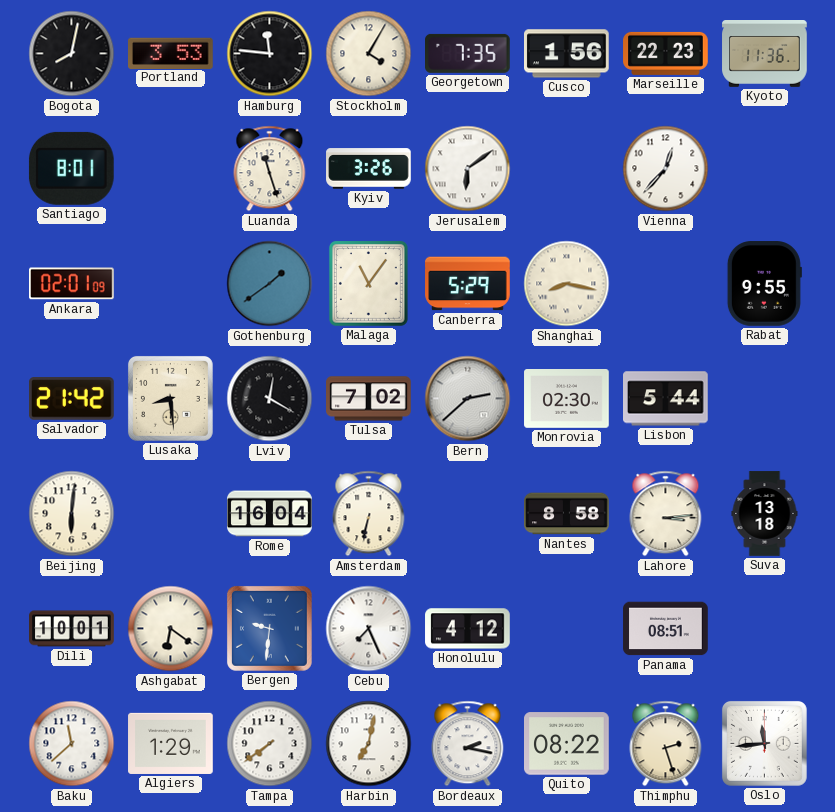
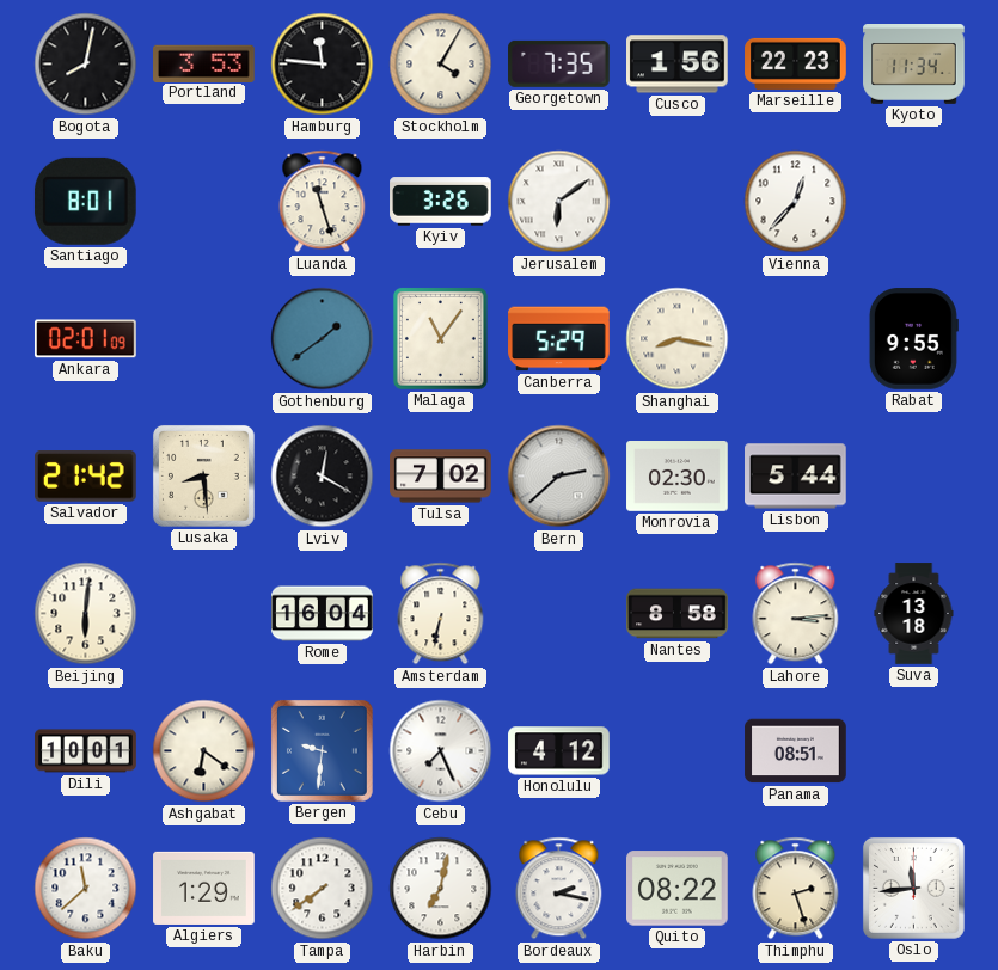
Kyoto: 11:36 -> 11:34
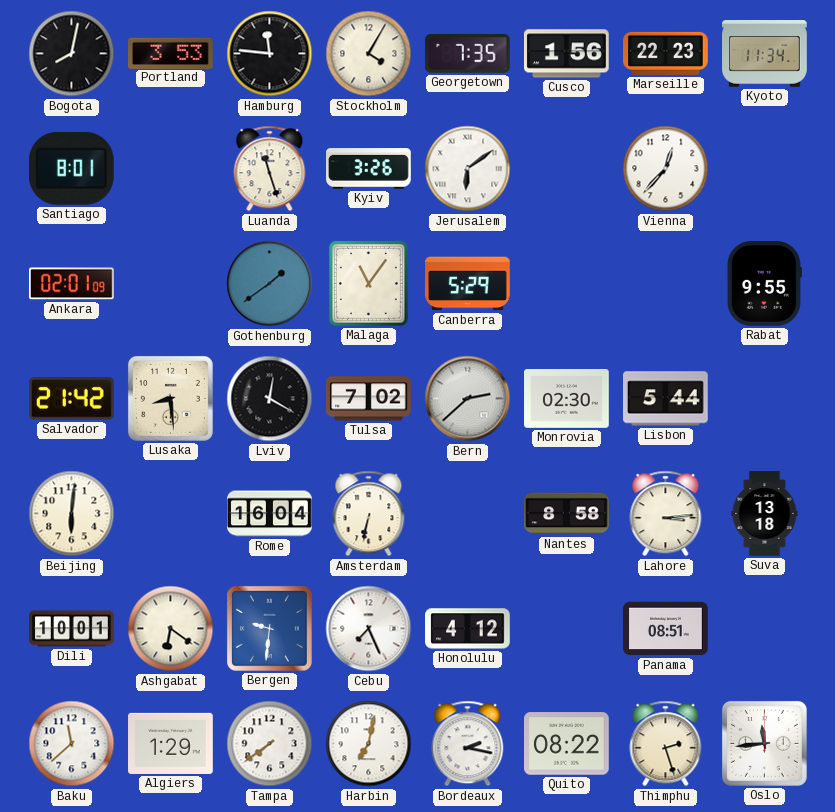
Shanghai: 8:17 -> none
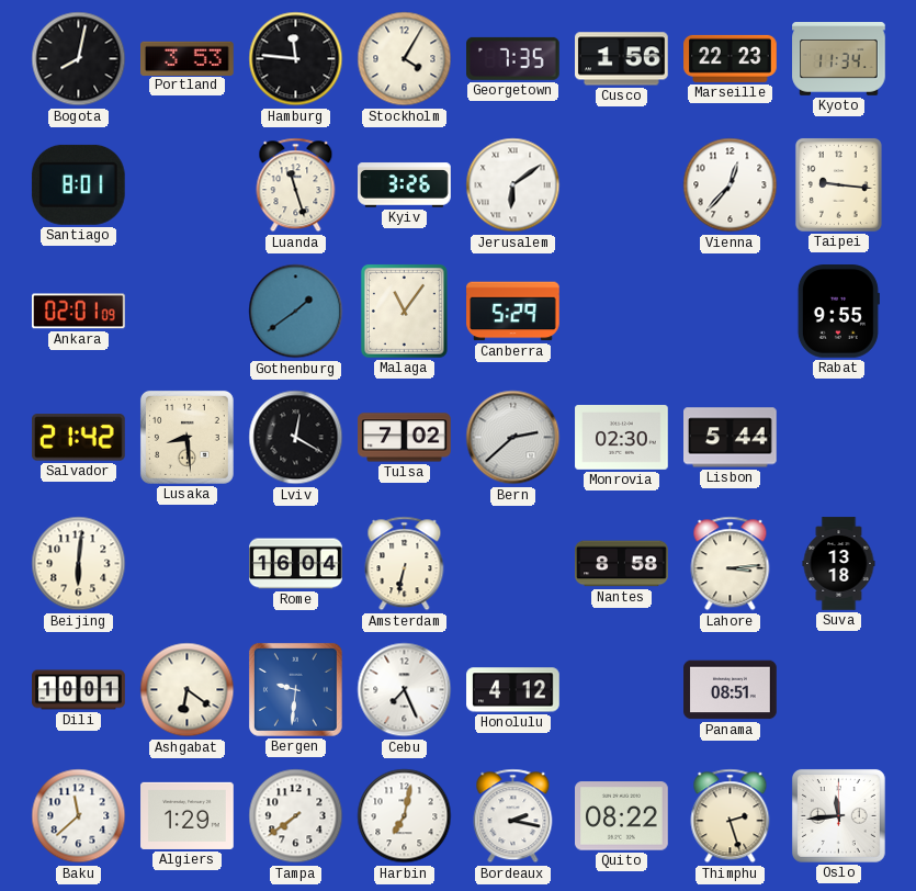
Taipei: none -> 9:16
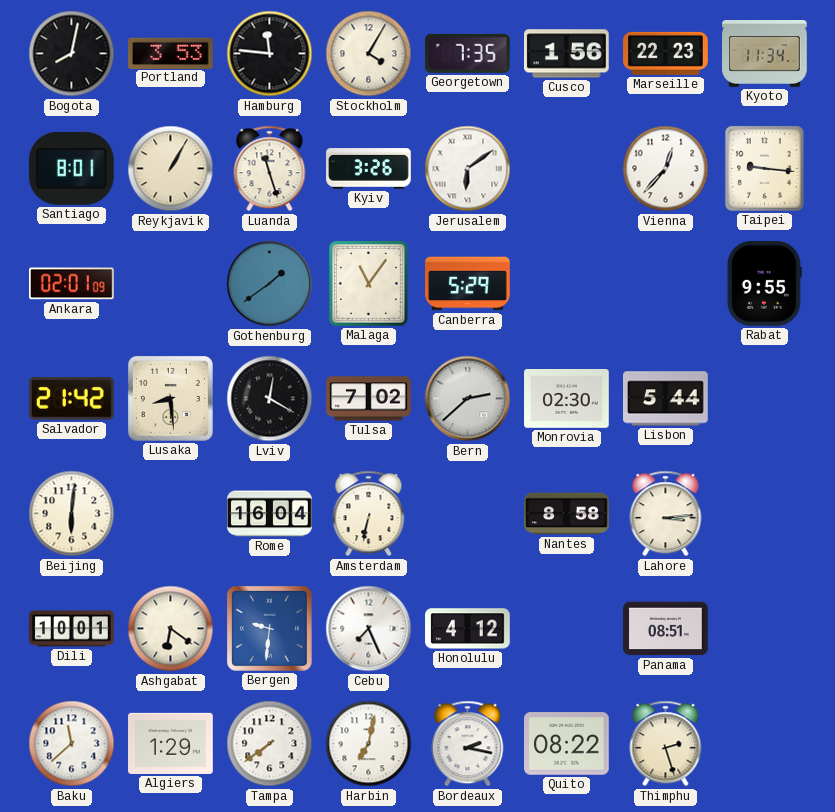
Reykjavik: none -> 1:05
Suva: 13:18 -> none
Oslo: 11:44 -> none
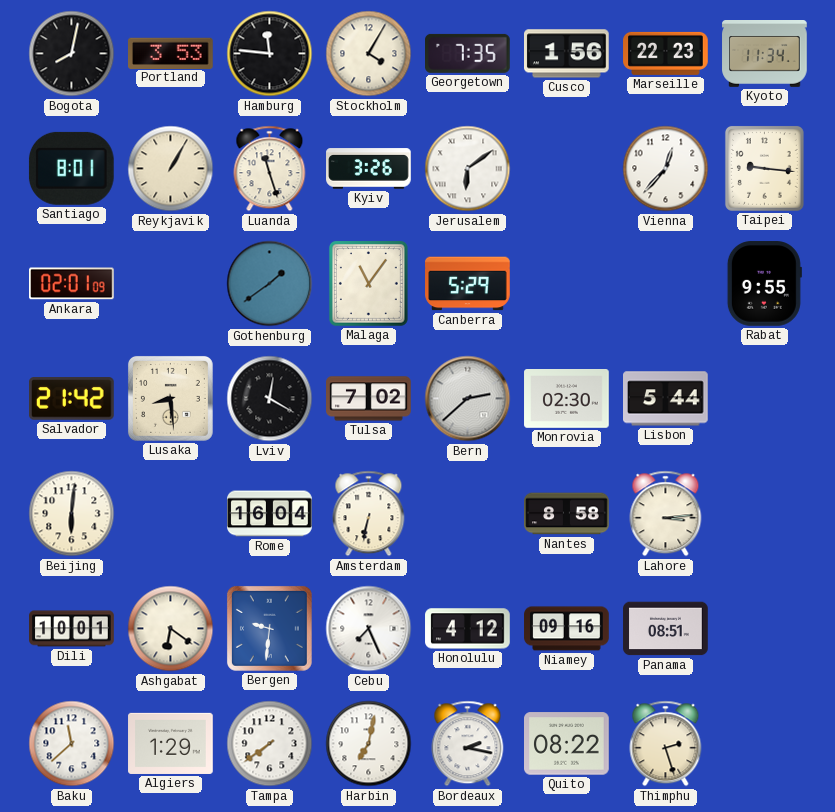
Niamey: none -> 09:16
